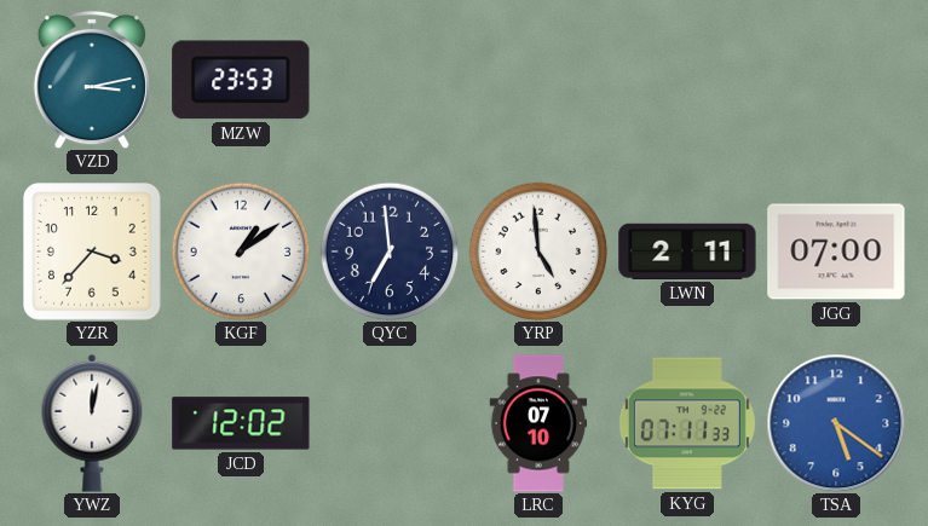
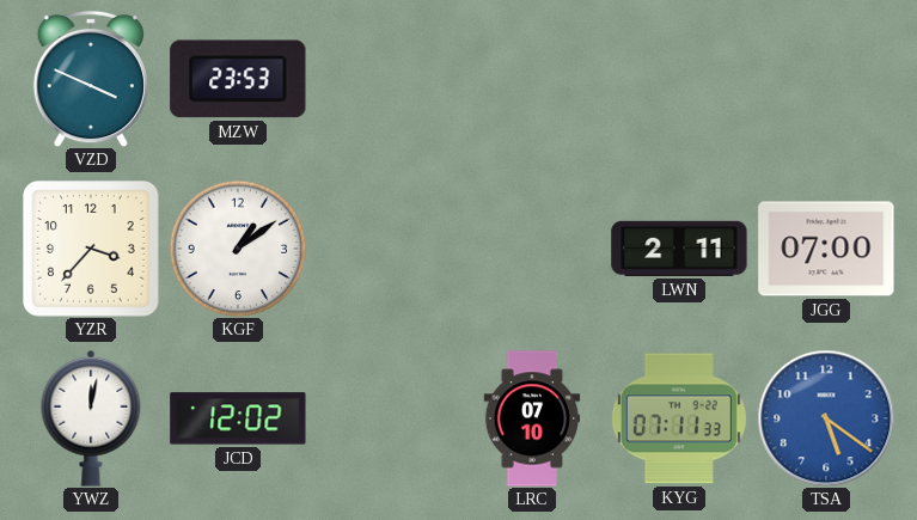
VZD: 3:13 -> 3:49
QYC: 6:59 -> none
YRP: 4:59 -> none
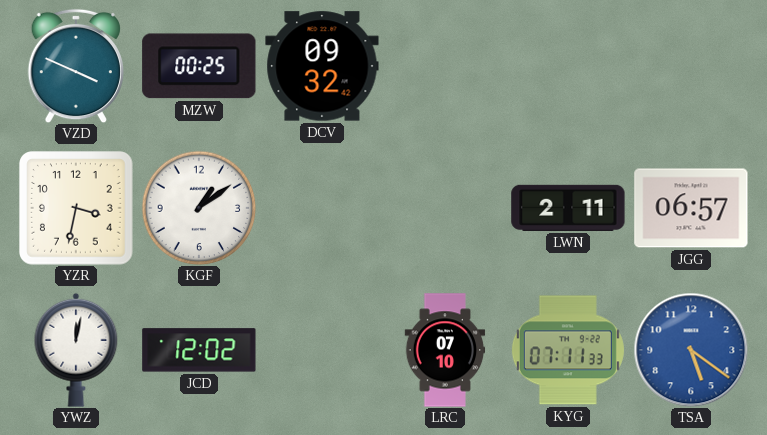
MZW: 23:53 -> 00:25
DCV: none -> 09:32
YZR: 3:37 -> 3:32
JGG: 07:00 -> 06:57
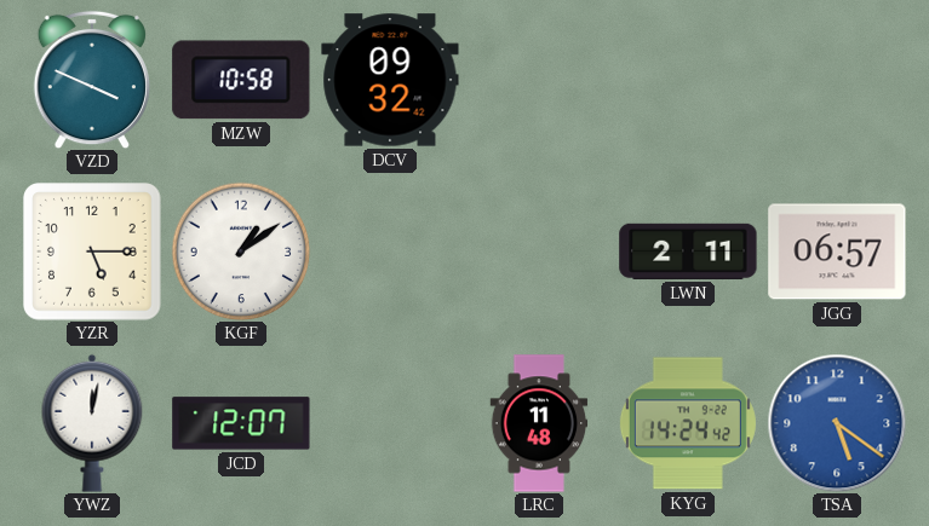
MZW: 00:25 -> 10:58
YZR: 3:32 -> 5:15
JCD: 12:02 -> 12:07
LRC: 07:10 -> 11:48
KYG: 07:11 -> 14:24
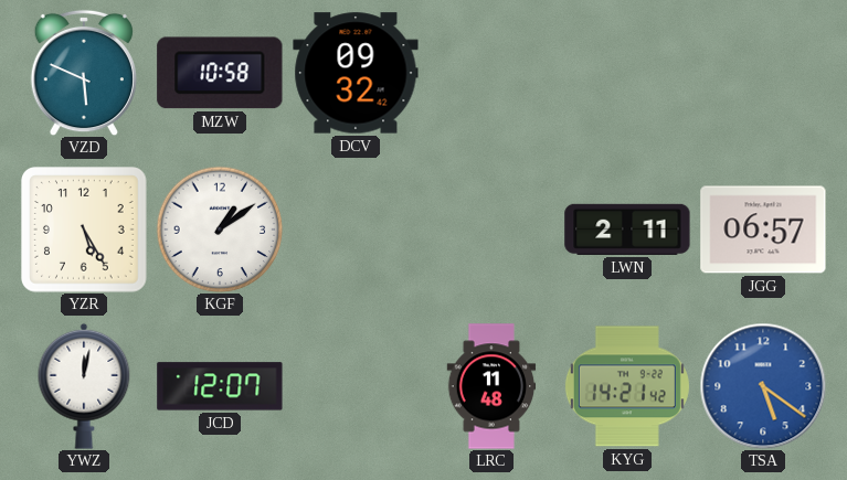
VZD: 3:49 -> 5:49
YZR: 5:15 -> 5:25
KYG: 14:24 -> 14:21
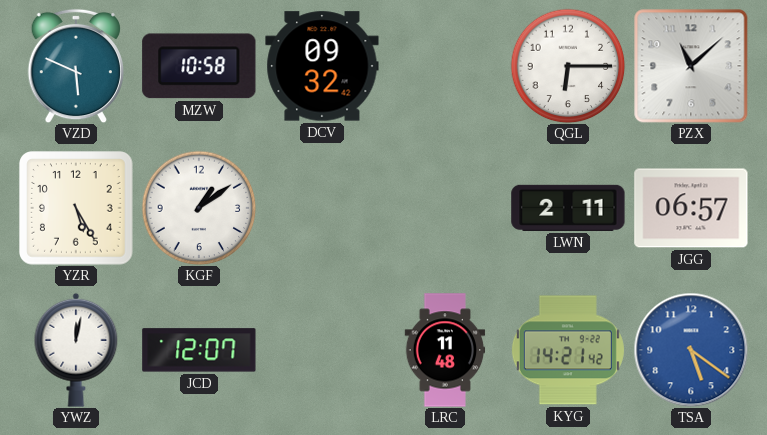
QGL: none -> 6:15
PZX: none -> 11:08
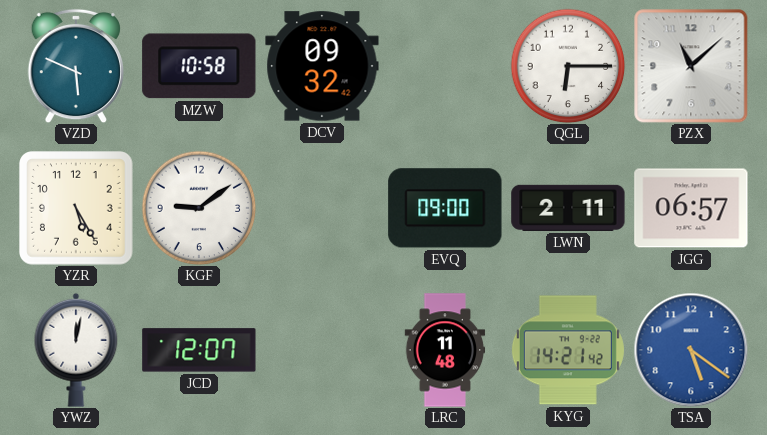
KGF: 1:09 -> 9:09
EVQ: none -> 09:00
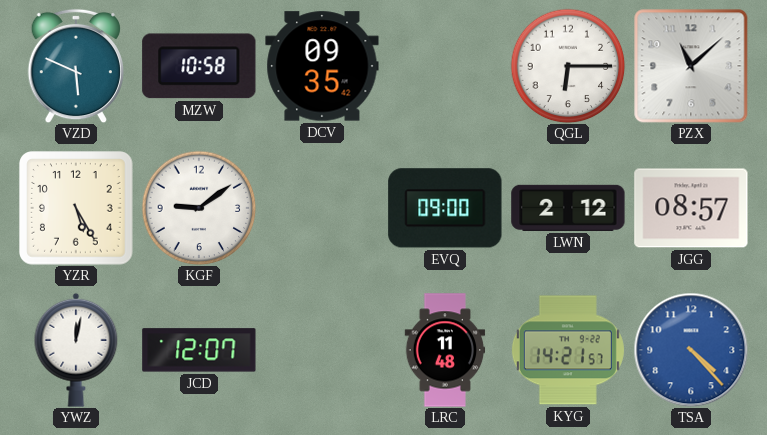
DCV: 09:32 -> 09:35
LWN: 2:11 -> 2:12
JGG: 06:57 -> 08:57
KYG: 14:21:42 -> 14:21:57
TSA: 5:21 -> 4:23
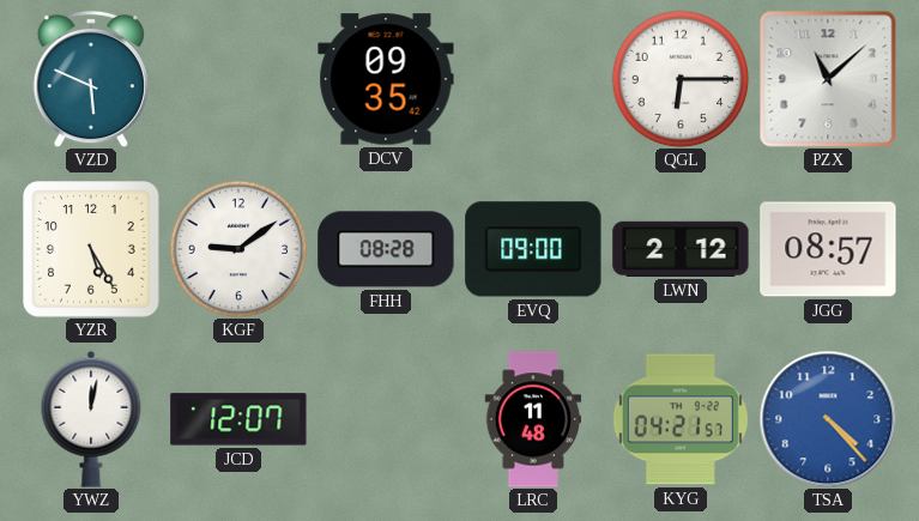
MZW: 10:58 -> none
FHH: none -> 08:28
KYG: 14:21 -> 04:21
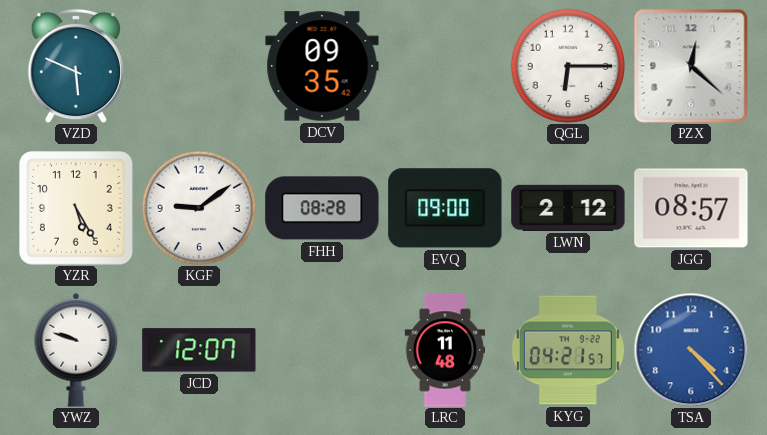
PZX: 11:08 -> 12:22
YWZ: 12:02 -> 9:48
